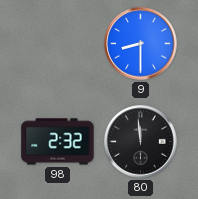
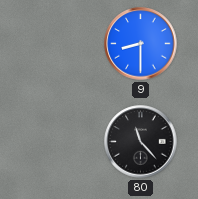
98: 2:32 -> none
80: 11:59 -> 11:23
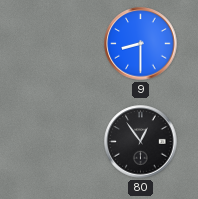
80: 11:23 -> 12:54
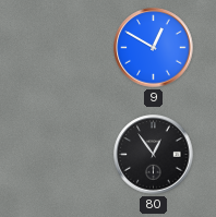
9: 8:30 -> 12:50
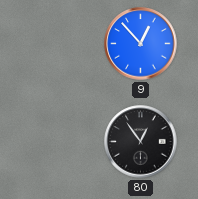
9: 12:50 -> 12:53
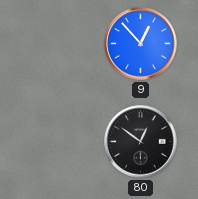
80: 12:54 -> 12:51
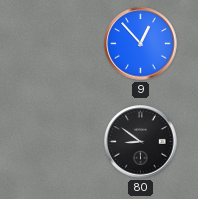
80: 12:51 -> 8:51
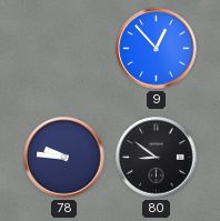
78: none -> 9:46
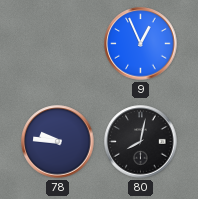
9: 12:53 -> 12:56
80: 8:51 -> 8:02
